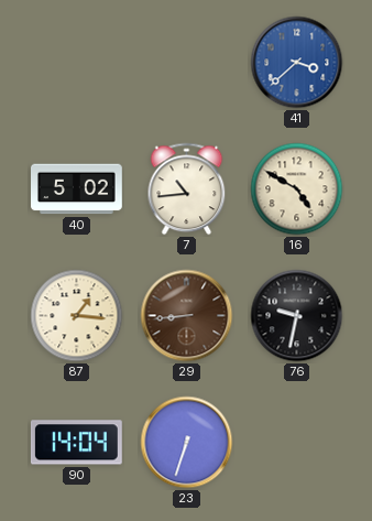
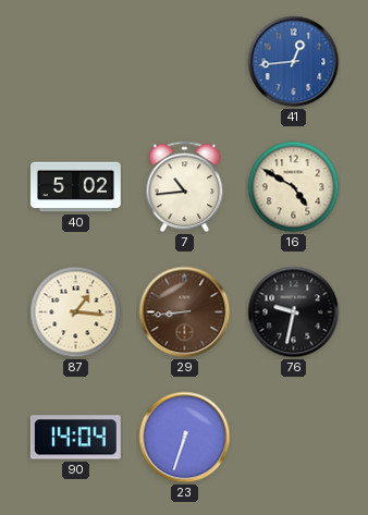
41: 3:38 -> 12:44
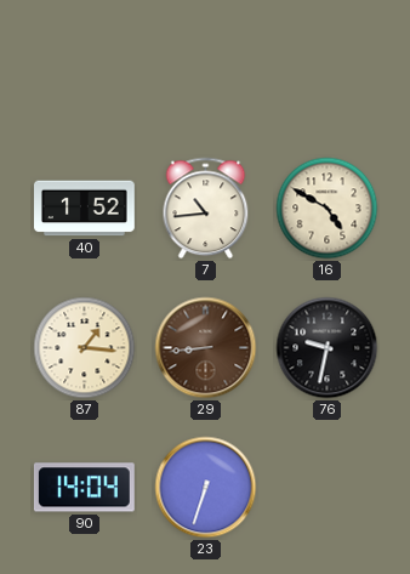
41: 12:44 -> none
40: 5:02 -> 1:52
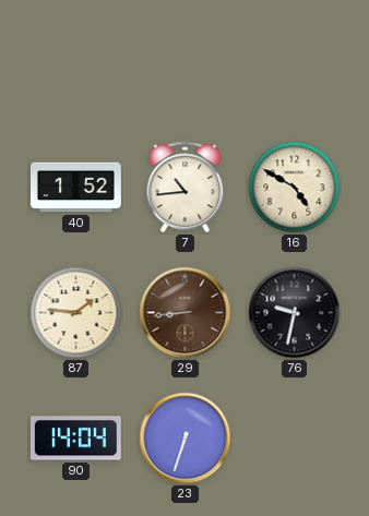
87: 1:16 -> 1:46
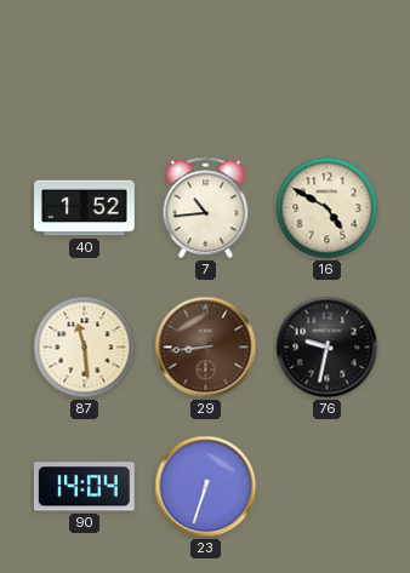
87: 1:46 -> 11:29
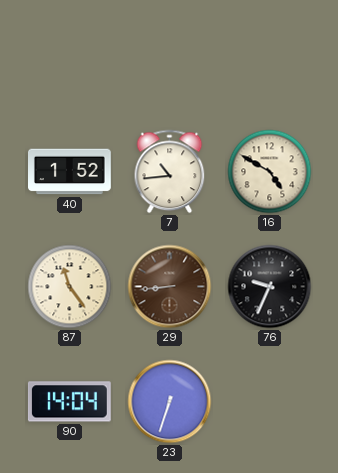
87: 11:29 -> 11:24
76: 9:32 -> 9:34
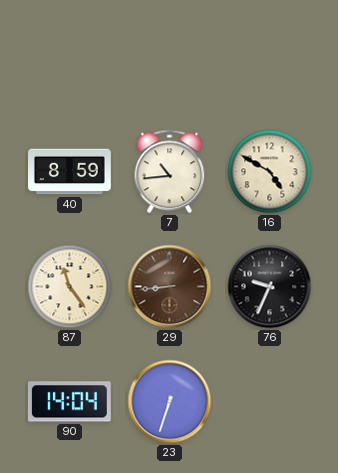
40: 1:52 -> 8:59
